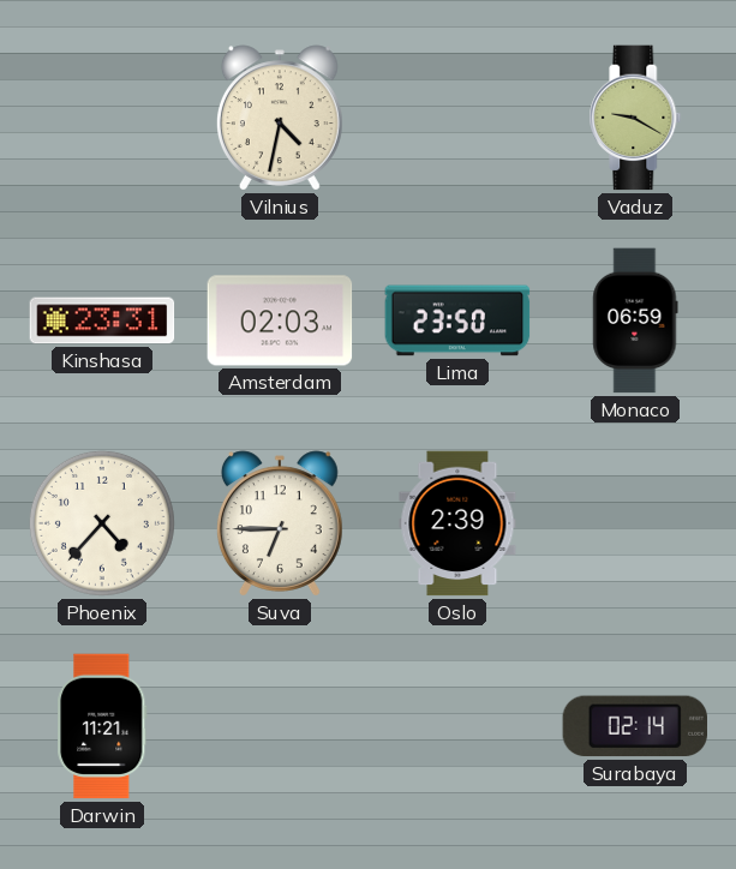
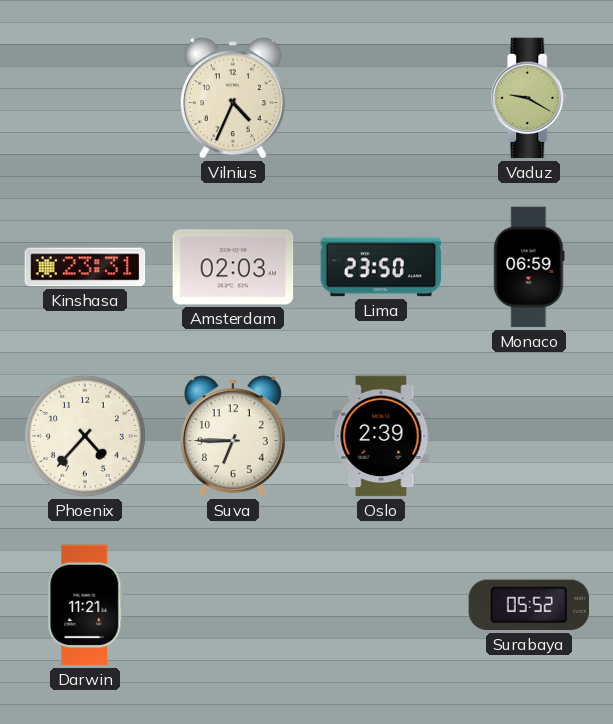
Vilnius: 4:32 -> 4:34
Surabaya: 02:14 -> 05:52
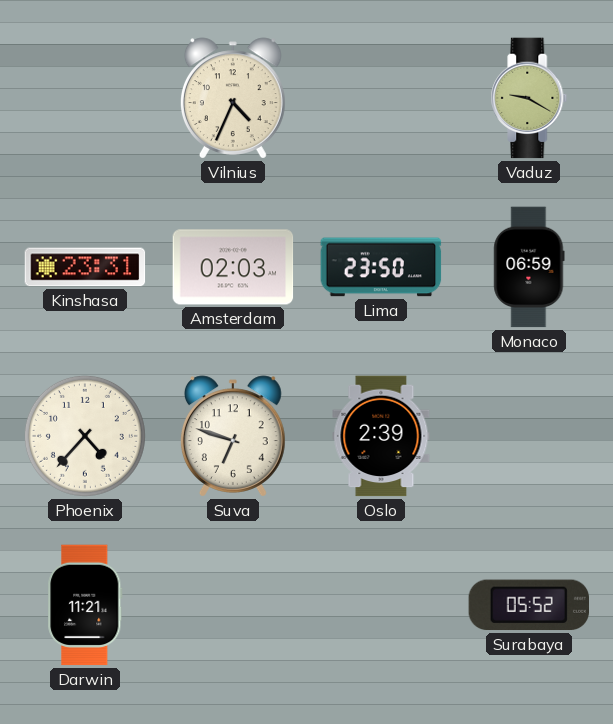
Suva: 6:45 -> 6:48
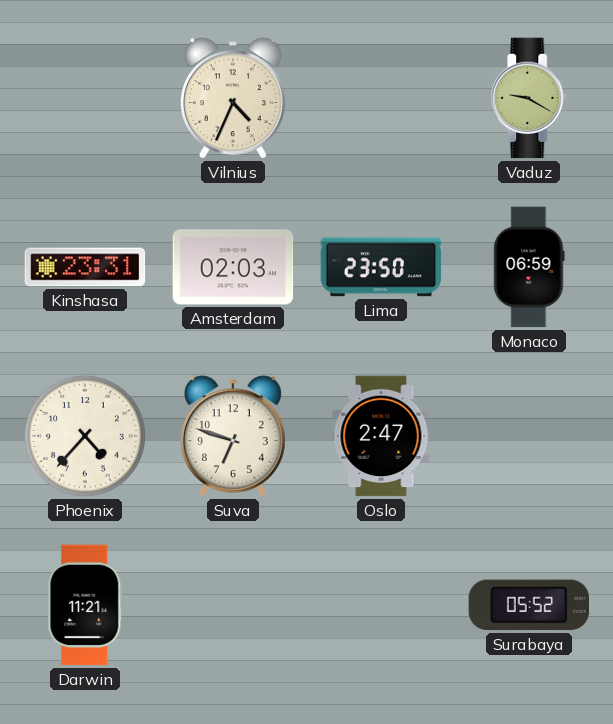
Oslo: 2:39 -> 2:47
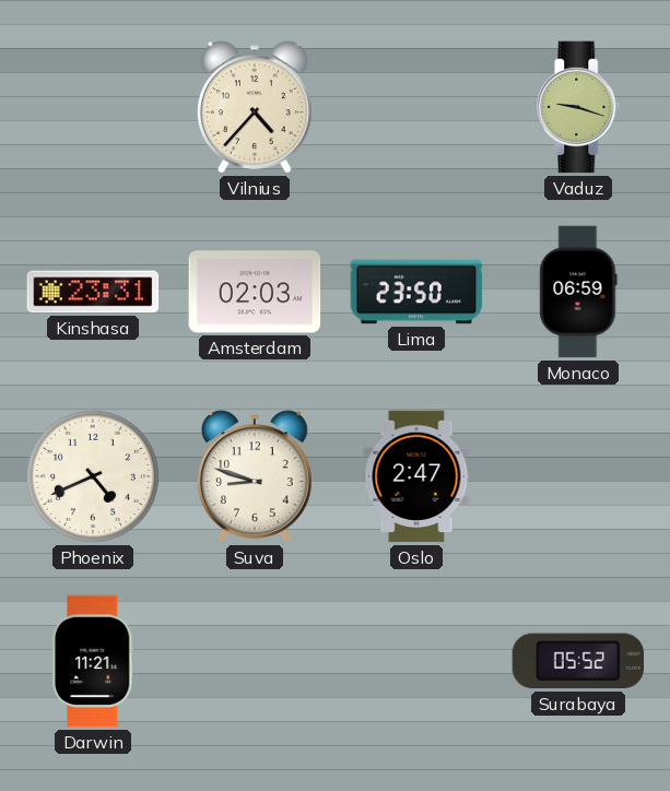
Vilnius: 4:34 -> 4:37
Vaduz: 9:20 -> 9:18
Phoenix: 4:37 -> 4:41
Suva: 6:48 -> 8:48
